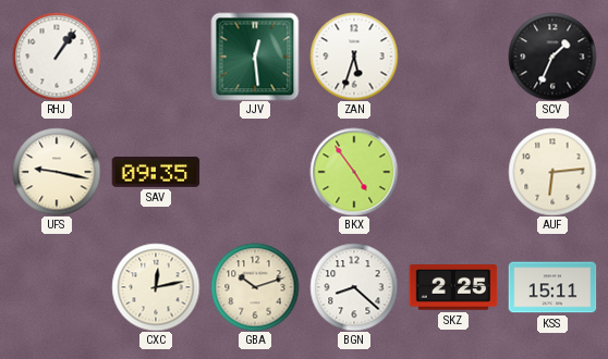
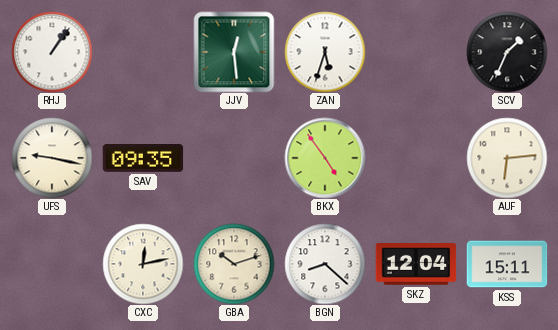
SKZ: 2:25 -> 12:04
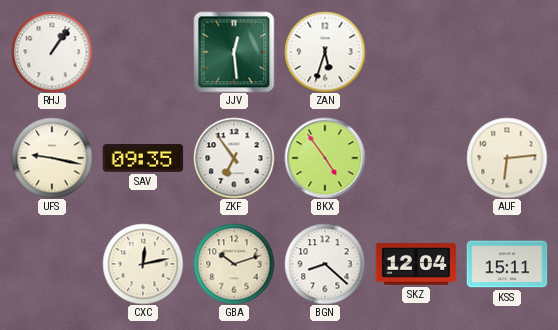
SCV: 1:34 -> none
ZKF: none -> 6:54
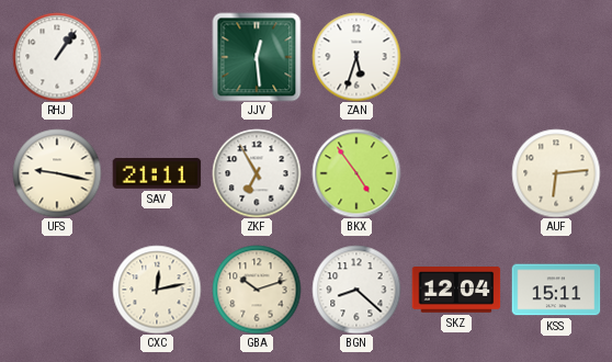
SAV: 09:35 -> 21:11
ZKF: 6:54 -> 6:55
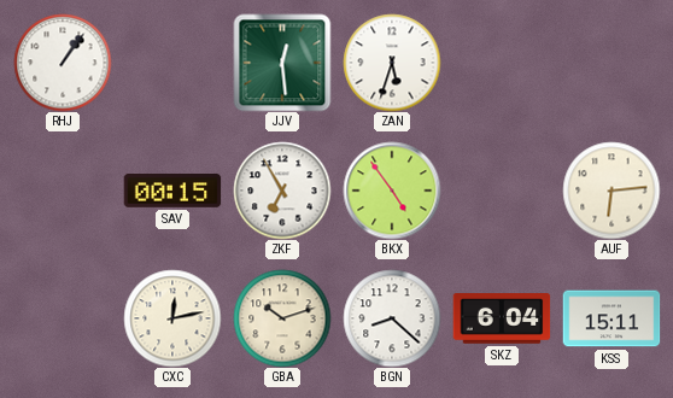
UFS: 9:17 -> none
SAV: 21:11 -> 00:15
SKZ: 12:04 -> 6:04
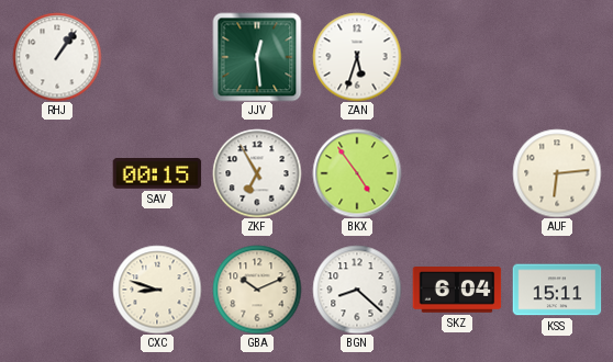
CXC: 12:13 -> 8:48
GBA: 10:12 -> 10:11
